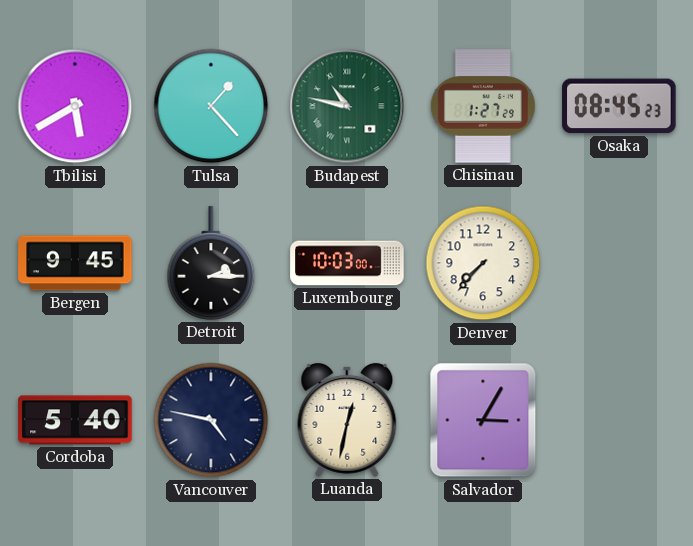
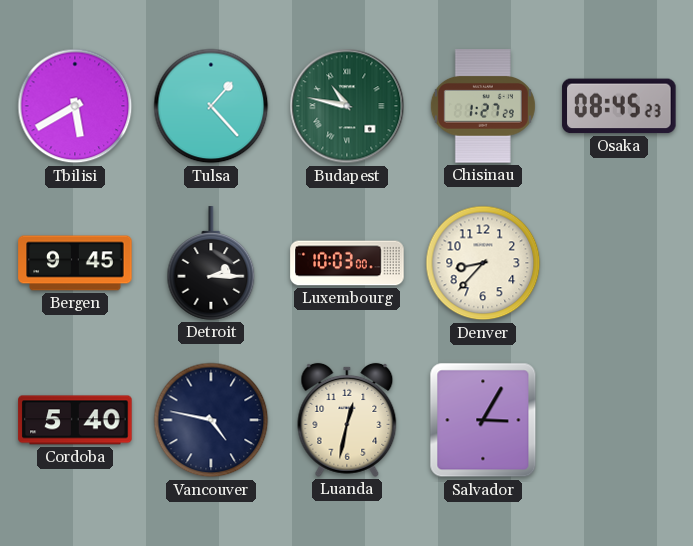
Denver: 7:37 -> 8:37
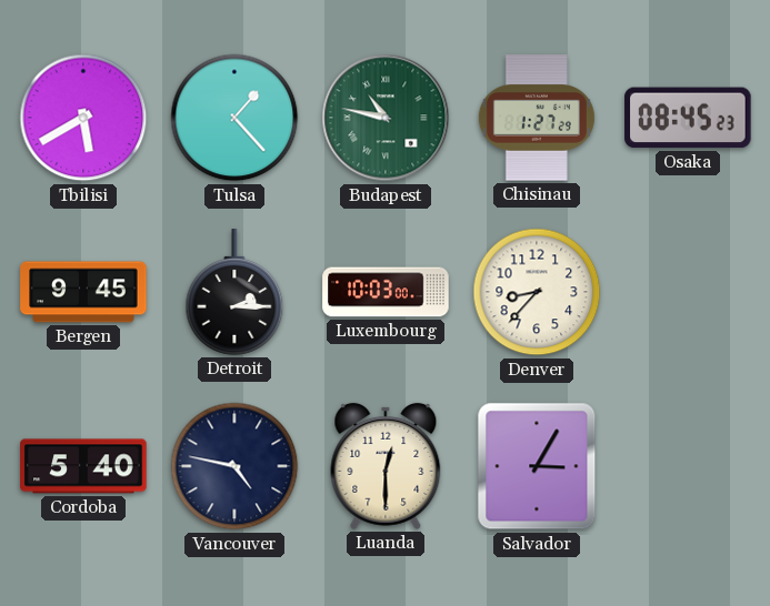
Luanda: 12:32 -> 12:30
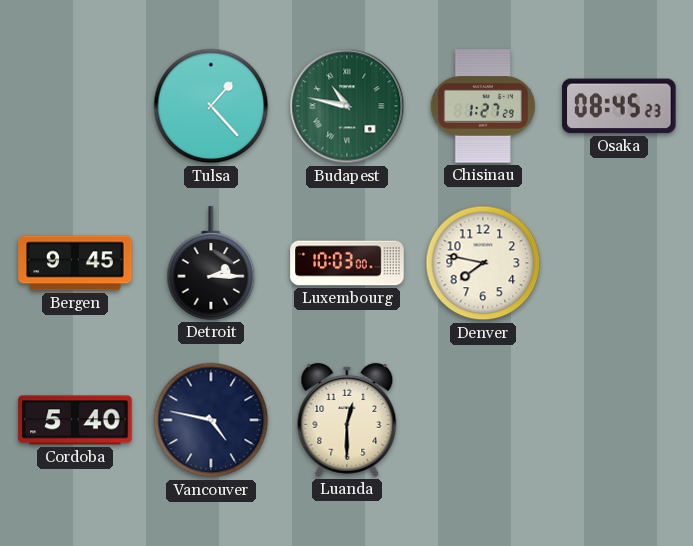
Tbilisi: 5:40 -> none
Denver: 8:37 -> 7:47
Salvador: 3:05 -> none
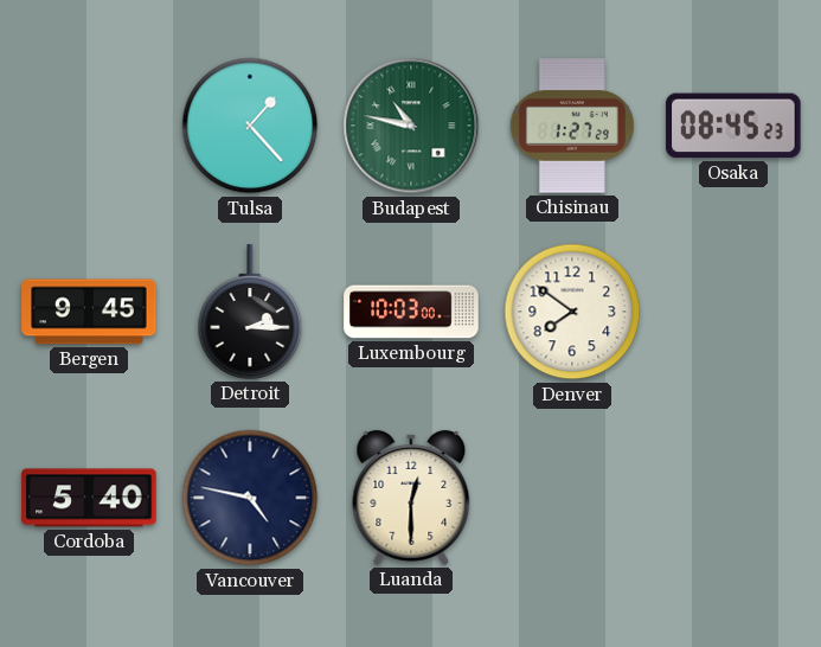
Denver: 7:47 -> 7:51
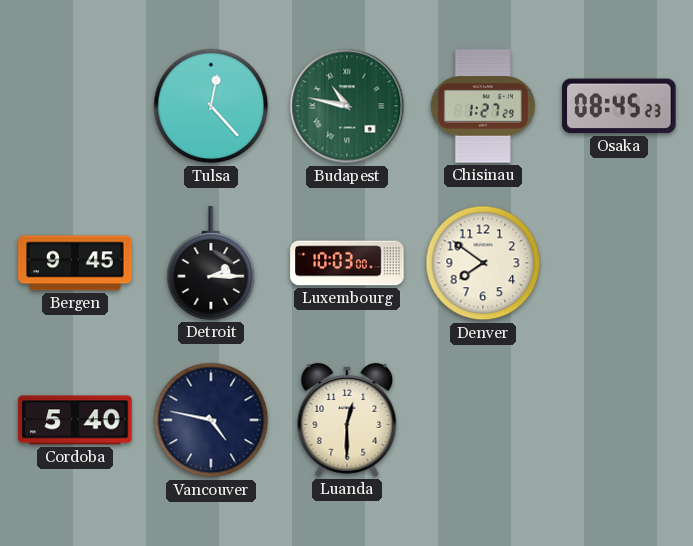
Tulsa: 1:23 -> 12:23
